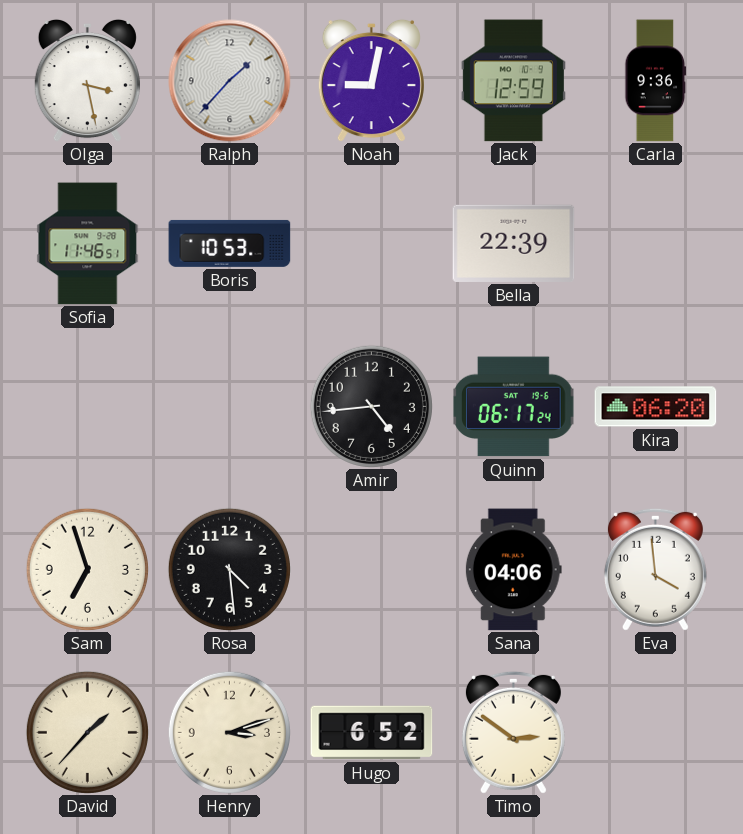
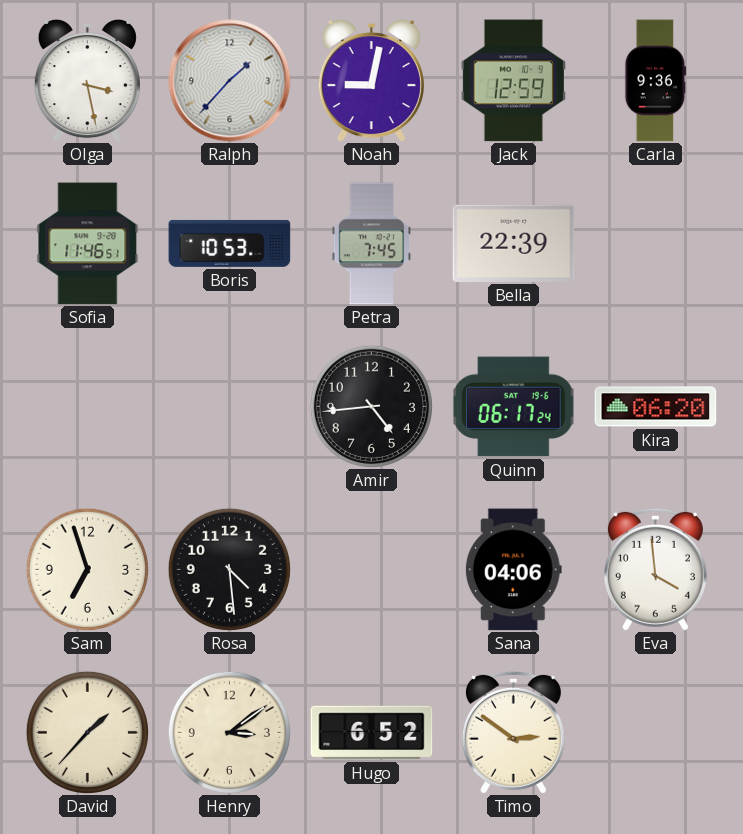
Petra: none -> 7:45
Henry: 3:12 -> 3:09
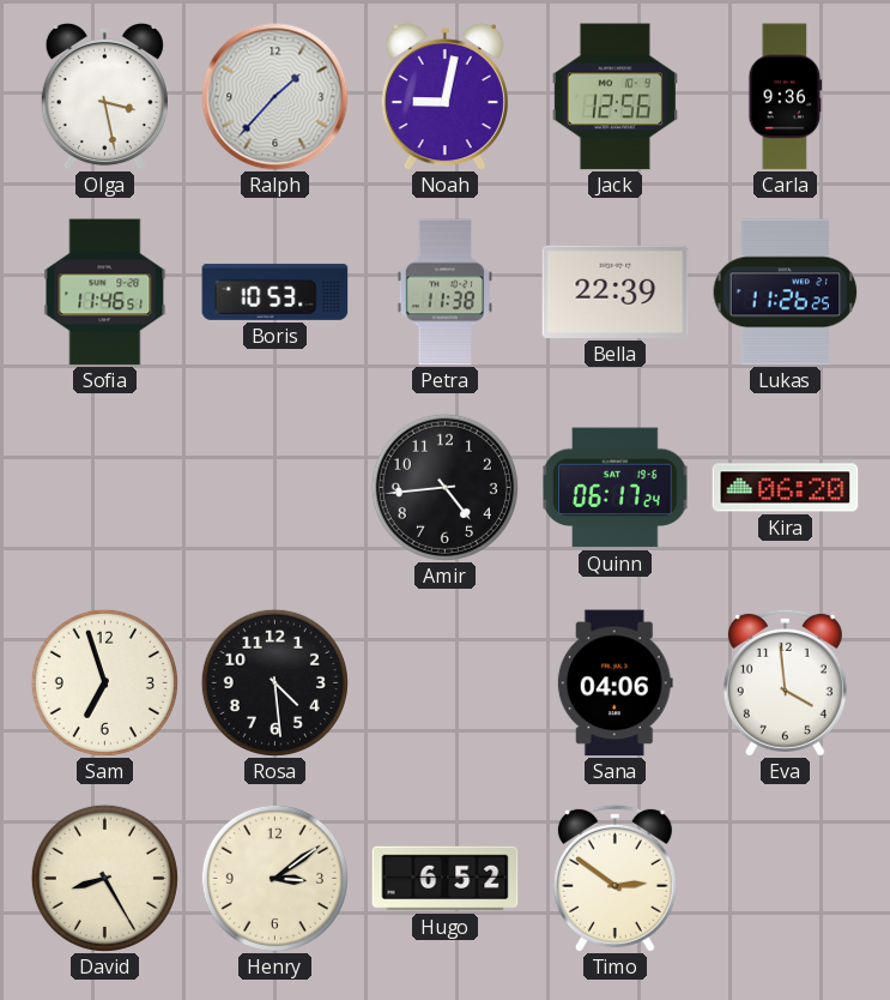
Jack: 12:59 -> 12:56
Petra: 7:45 -> 11:38
Lukas: none -> 11:26
David: 1:37 -> 8:25
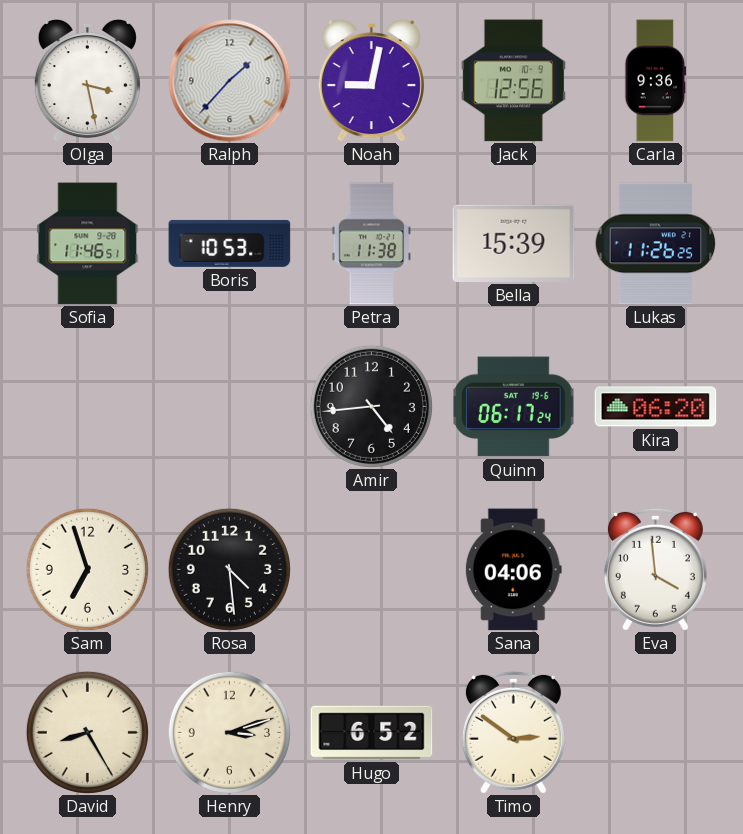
Bella: 22:39 -> 15:39
Henry: 3:09 -> 3:12
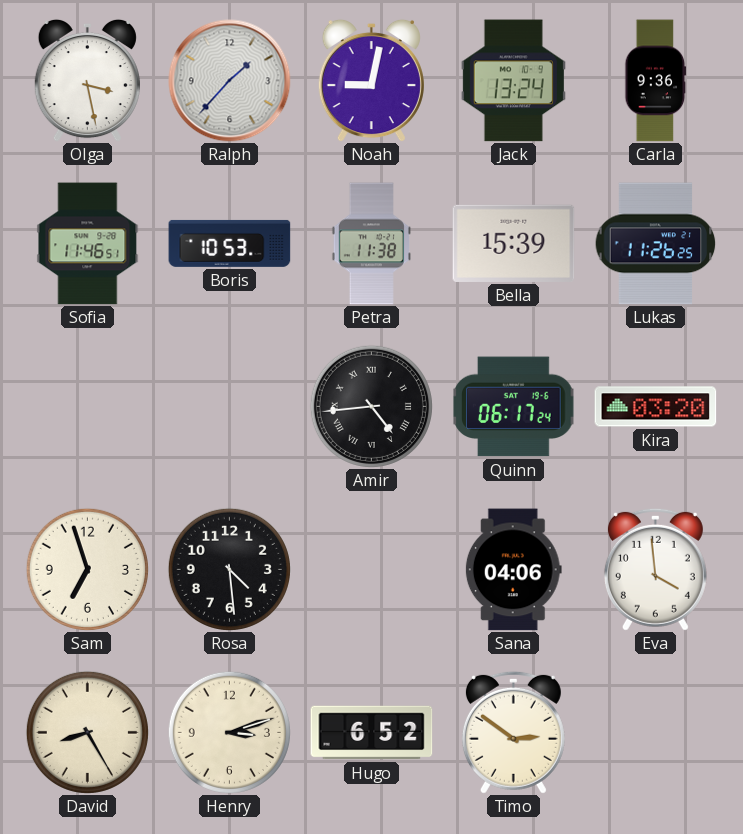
Jack: 12:56 -> 13:24
Amir numerals: Arabic -> Roman
Kira: 06:20 -> 03:20
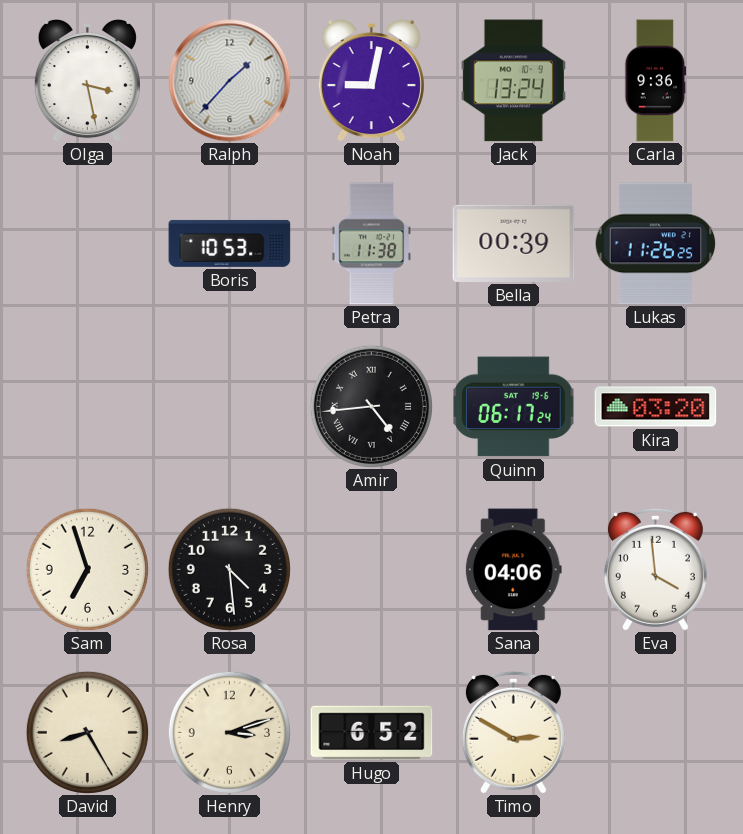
Sofia: 11:46 -> none
Bella: 15:39 -> 00:39
Timo: 2:51 -> 2:50
